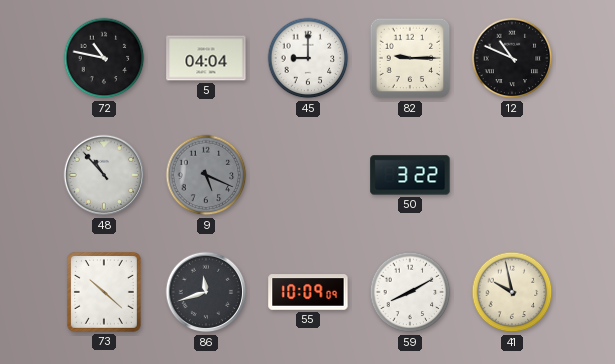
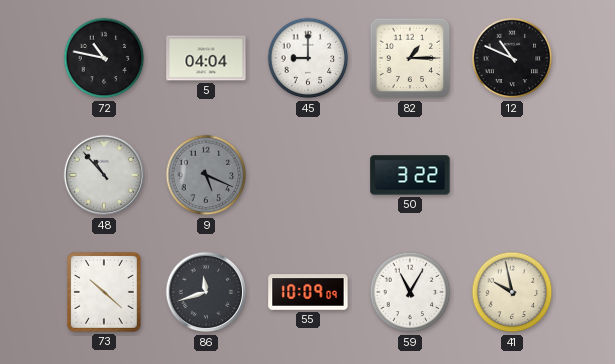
82: 9:15 -> 1:15
59: 8:10 -> 11:05
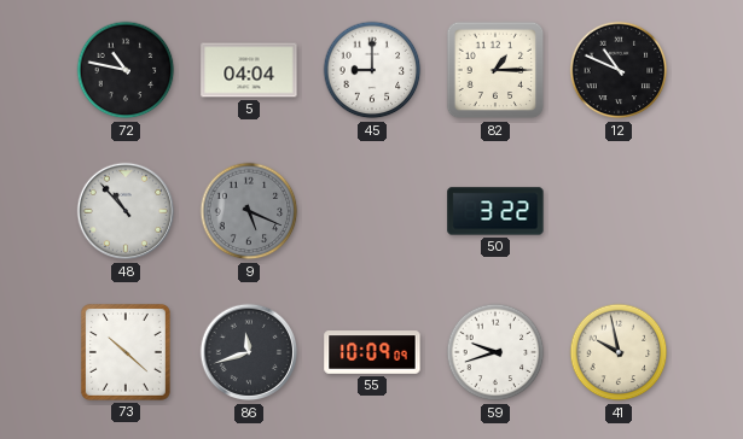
59: 11:05 -> 9:42
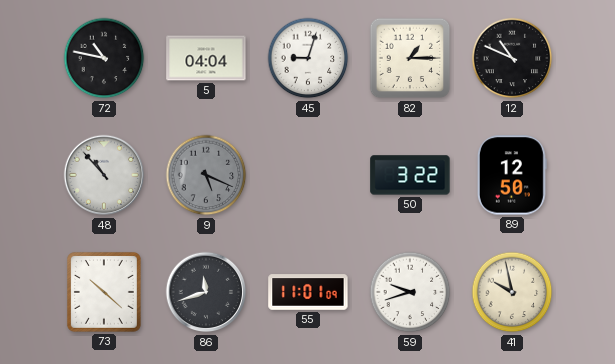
45: 9:00 -> 9:03
89: none -> 12:50
55: 10:09 -> 11:01
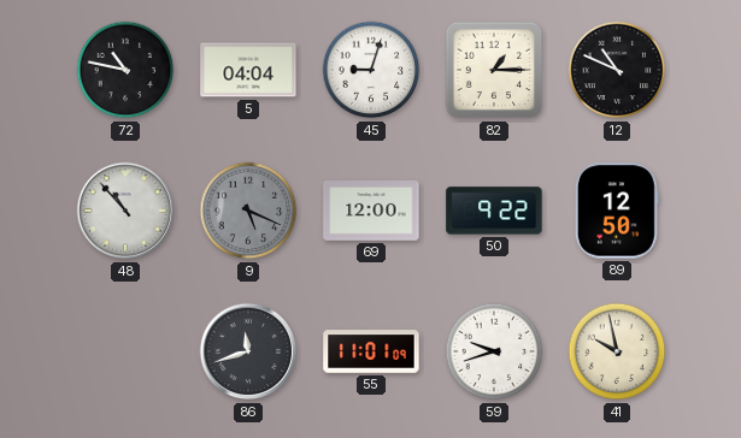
69: none -> 12:00
50: 3:22 -> 9:22
73: 10:22 -> none
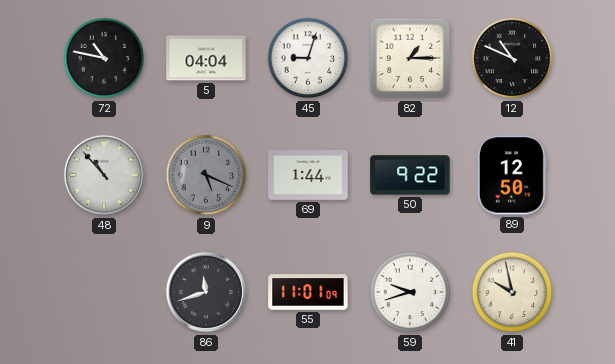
69: 12:00 -> 1:44
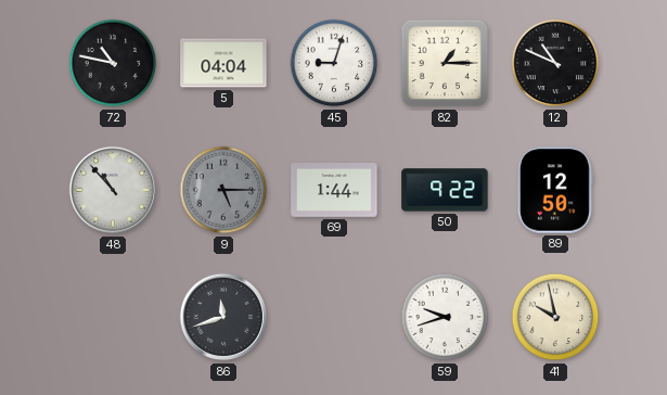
9: 5:19 -> 5:15
55: 11:01 -> none
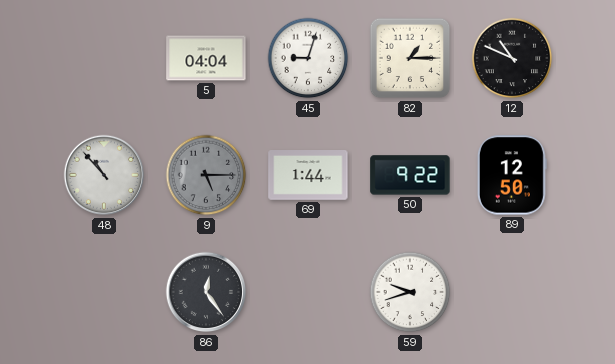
72: 10:47 -> none
86: 11:42 -> 12:24
41: 9:58 -> none
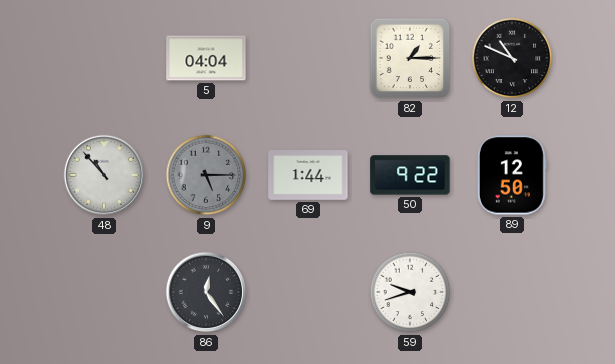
45: 9:03 -> none
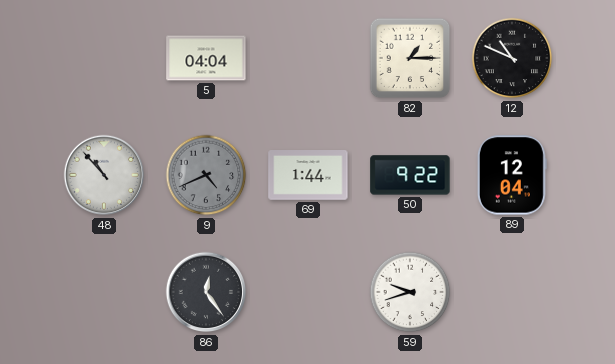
9: 5:15 -> 4:41
89: 12:50 -> 12:04
